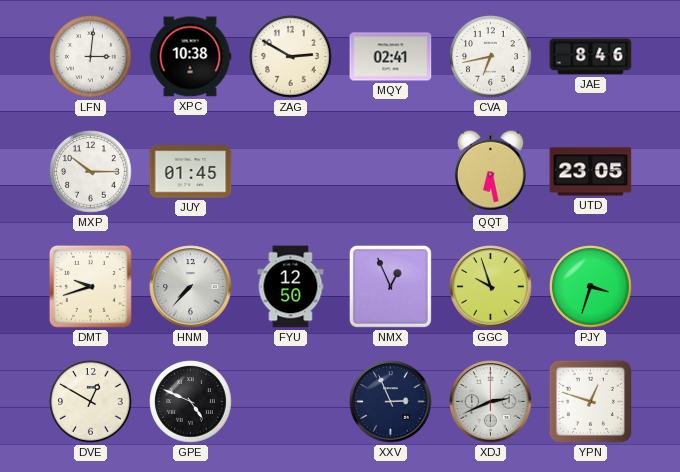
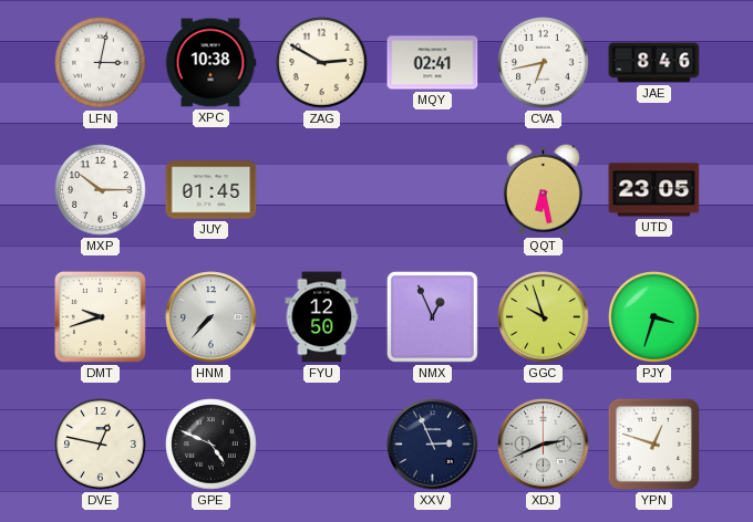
LFN: 3:01 -> 3:02
DVE: 12:50 -> 12:47
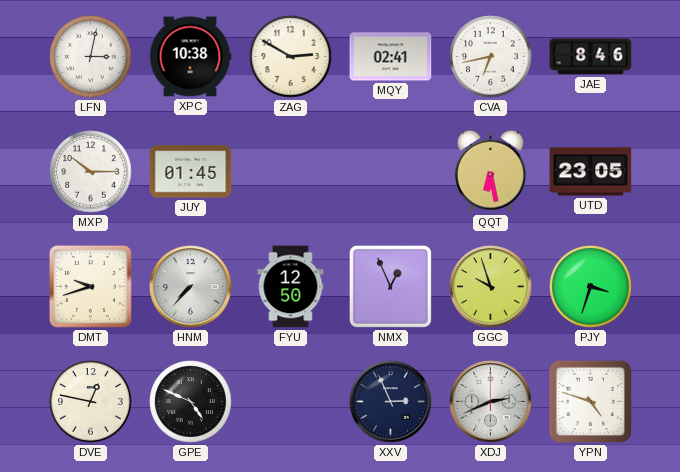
YPN: 12:48 -> 4:48
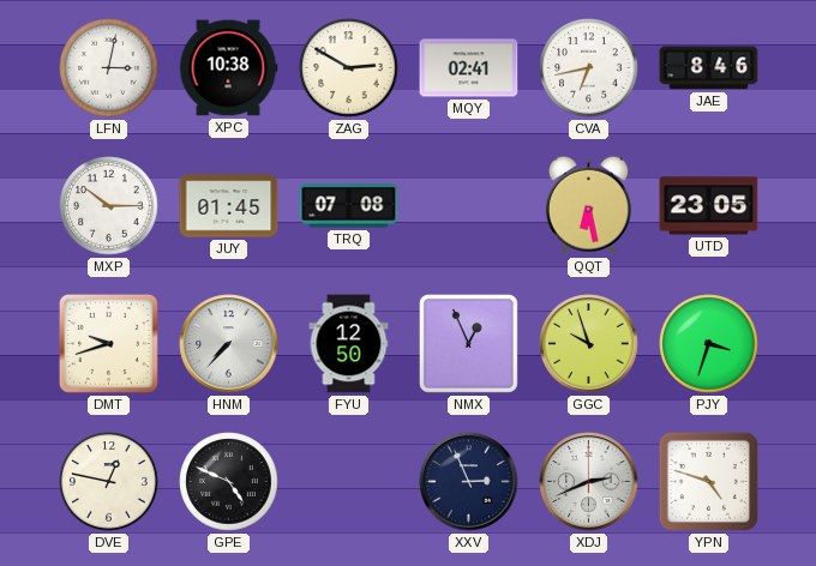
TRQ: none -> 07:08
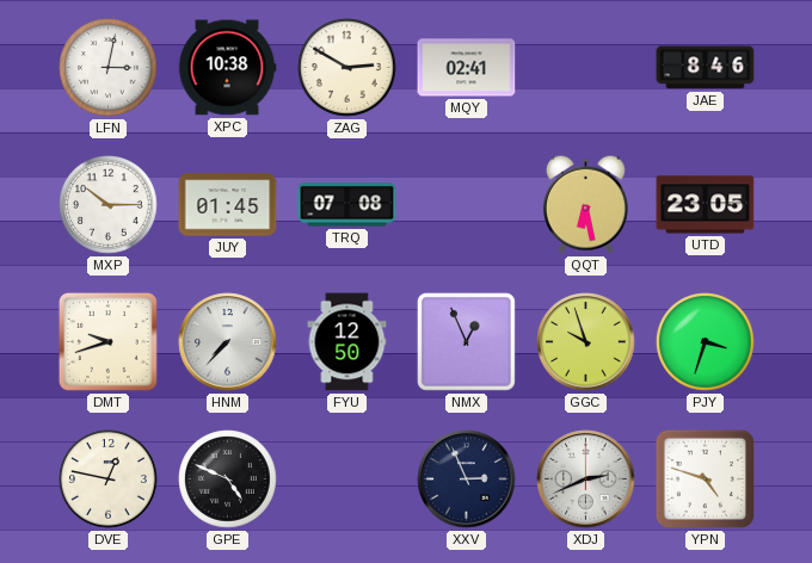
CVA: 6:43 -> none
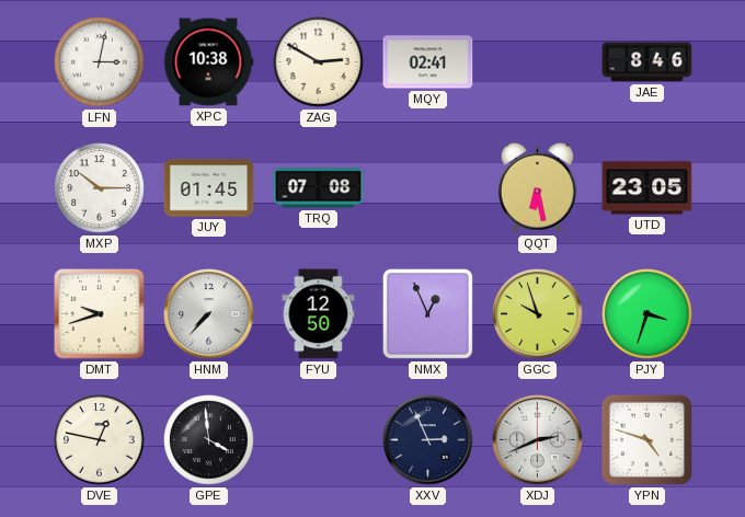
GPE: 4:49 -> 3:59
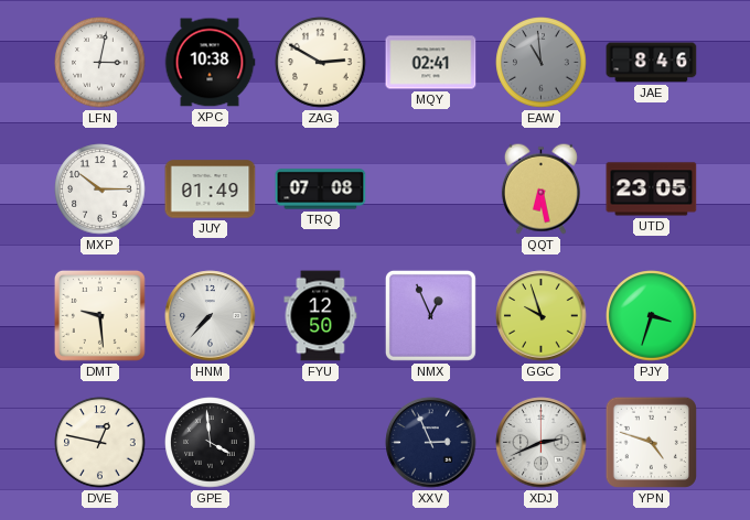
EAW: none -> 10:59
JUY: 01:45 -> 01:49
DMT: 9:42 -> 9:29
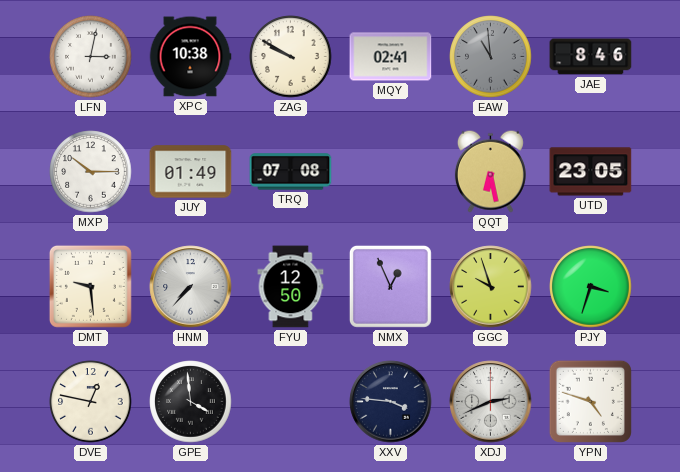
ZAG: 2:50 -> 9:50
XXV: 2:56 -> 3:46
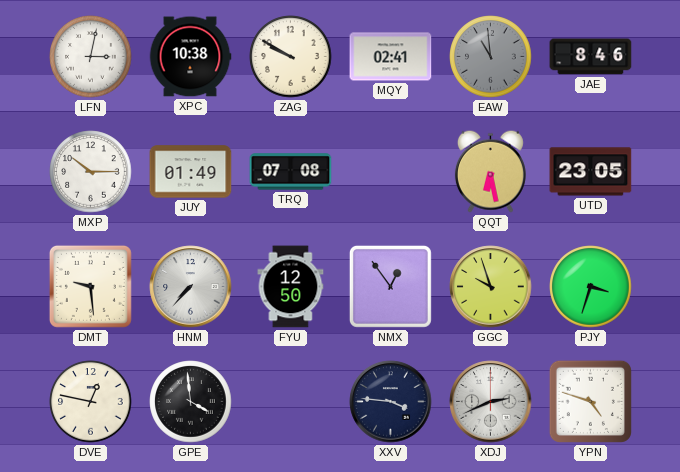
NMX: 12:56 -> 12:54
